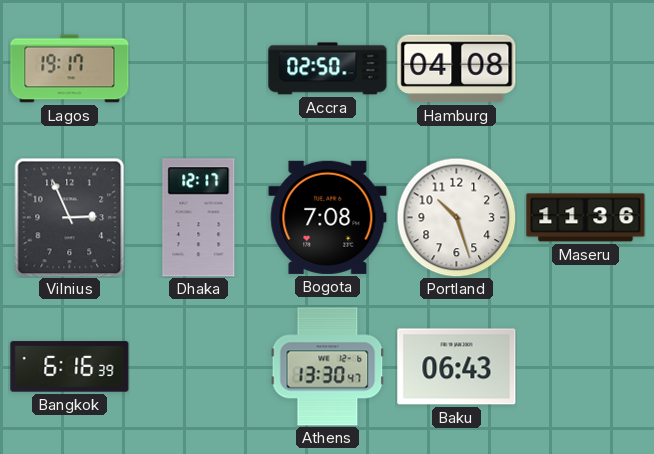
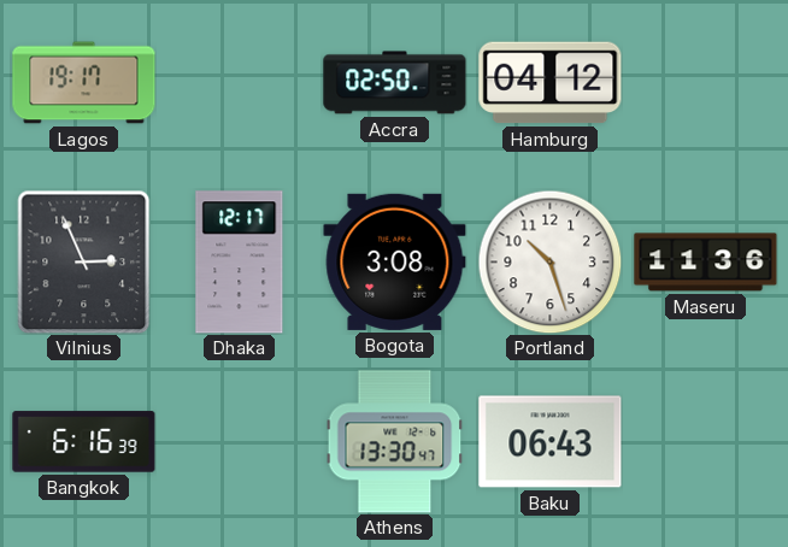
Hamburg: 04:08 -> 04:12
Bogota: 7:08 -> 3:08
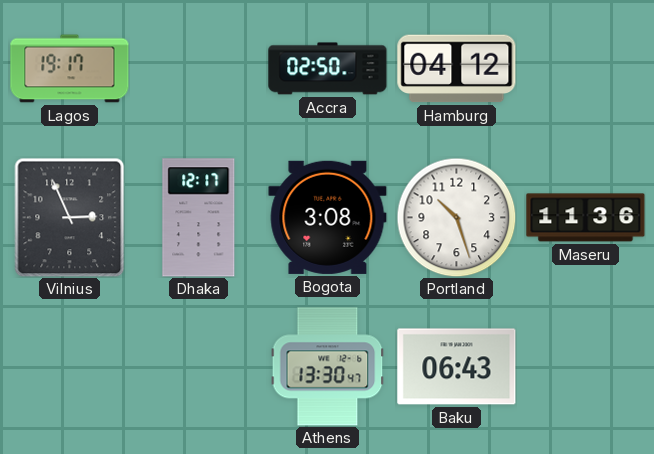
Bangkok: 6:16 -> none
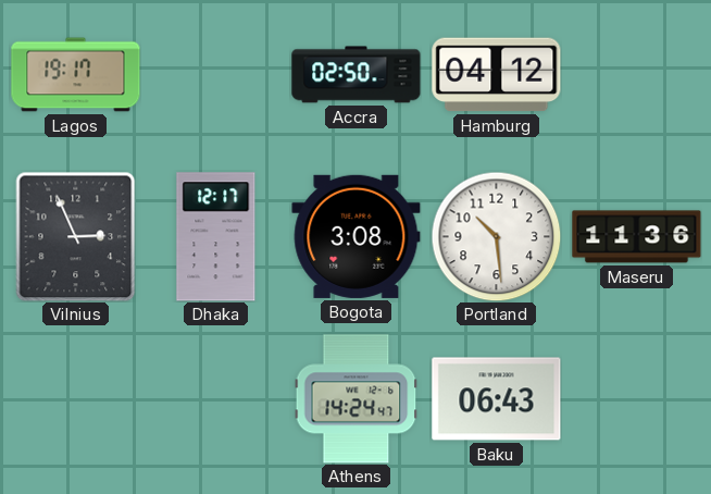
Portland: 10:27 -> 10:29
Athens: 13:30 -> 14:24
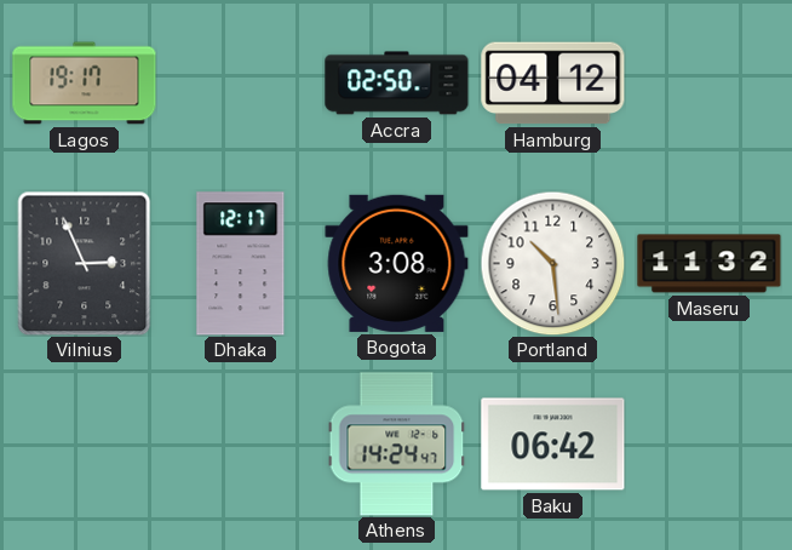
Maseru: 11:36 -> 11:32
Baku: 06:43 -> 06:42
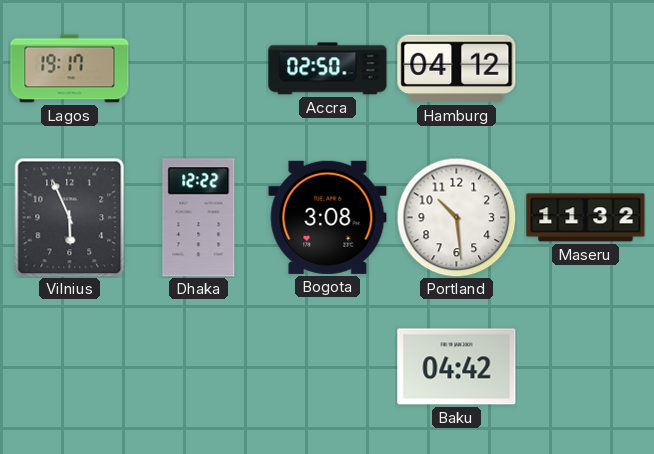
Vilnius: 2:56 -> 5:56
Dhaka: 12:17 -> 12:22
Athens: 14:24 -> none
Baku: 06:42 -> 04:42
